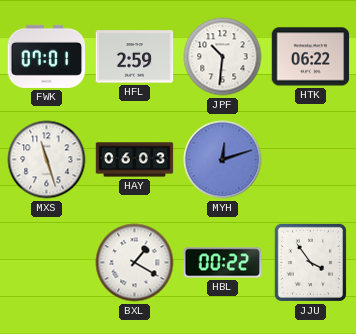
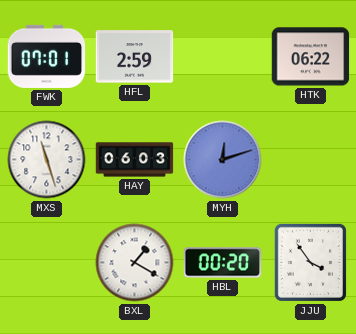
JPF: 10:31 -> none
HBL: 00:22 -> 00:20
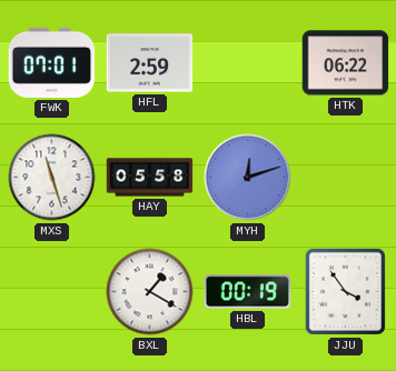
HAY: 06:03 -> 05:58
HBL: 00:20 -> 00:19
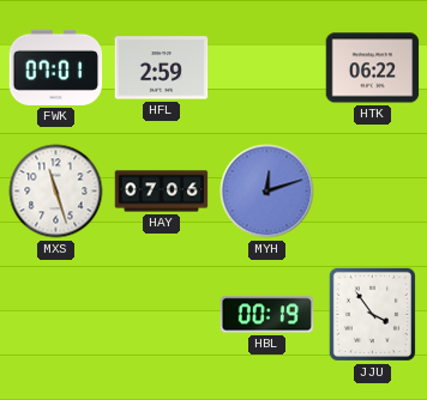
HAY: 05:58 -> 07:06
BXL: 1:20 -> none
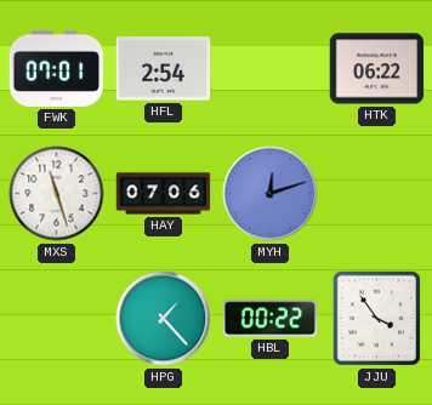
HFL: 2:59 -> 2:54
HPG: none -> 1:23
HBL: 00:19 -> 00:22
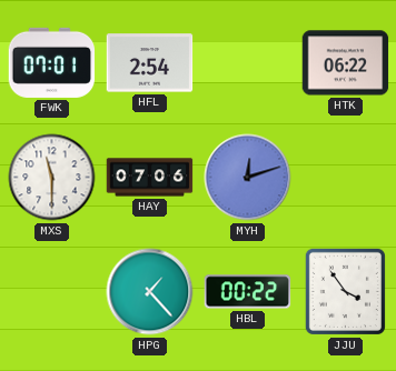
MXS: 11:27 -> 11:30
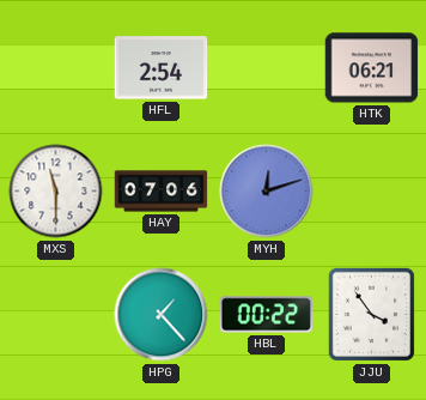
FWK: 07:01 -> none
HTK: 06:22 -> 06:21
